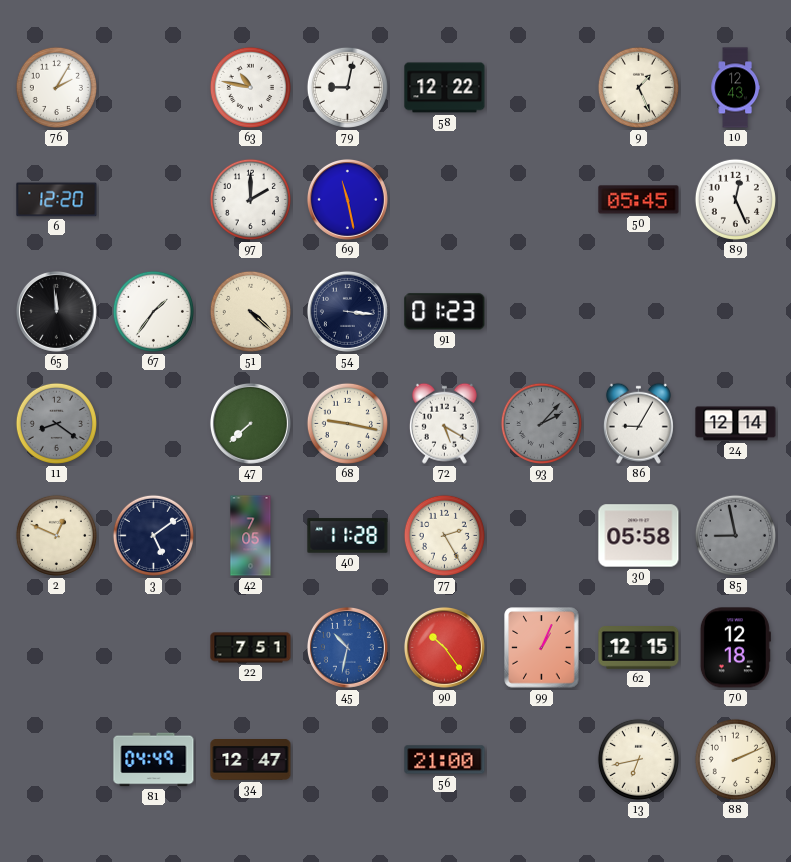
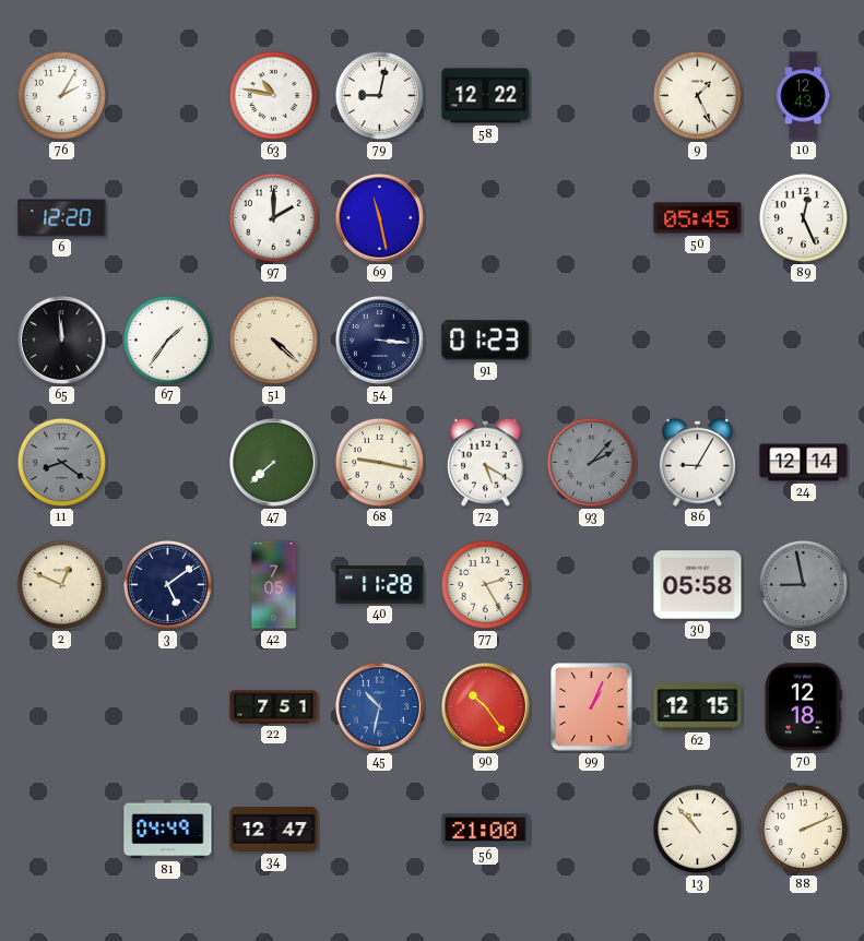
13: 6:43 -> 10:53
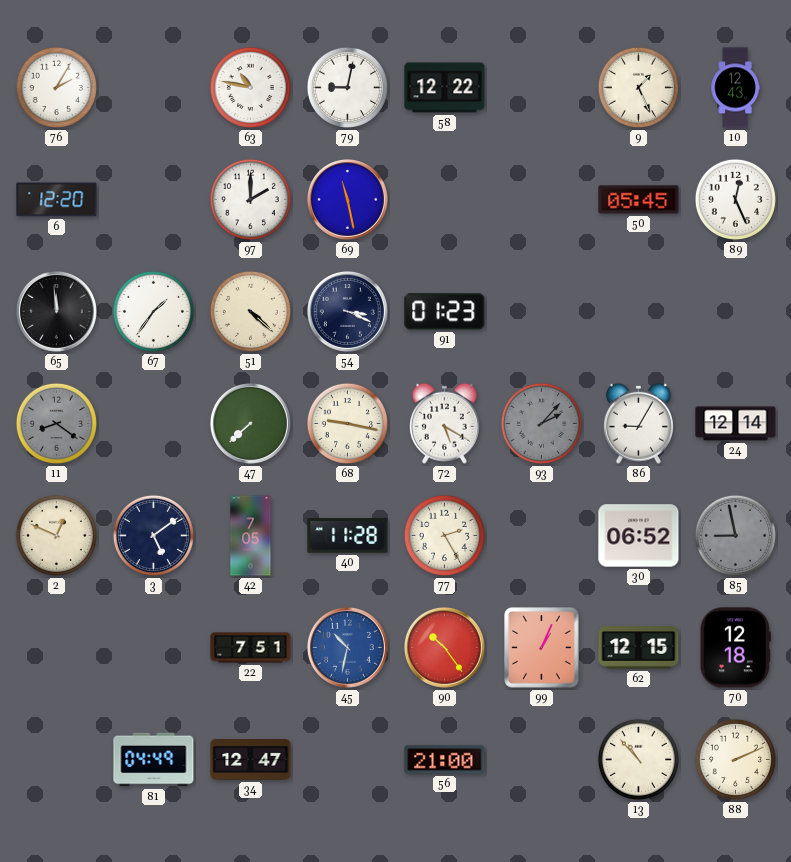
54: 3:16 -> 3:19
30: 05:58 -> 06:52
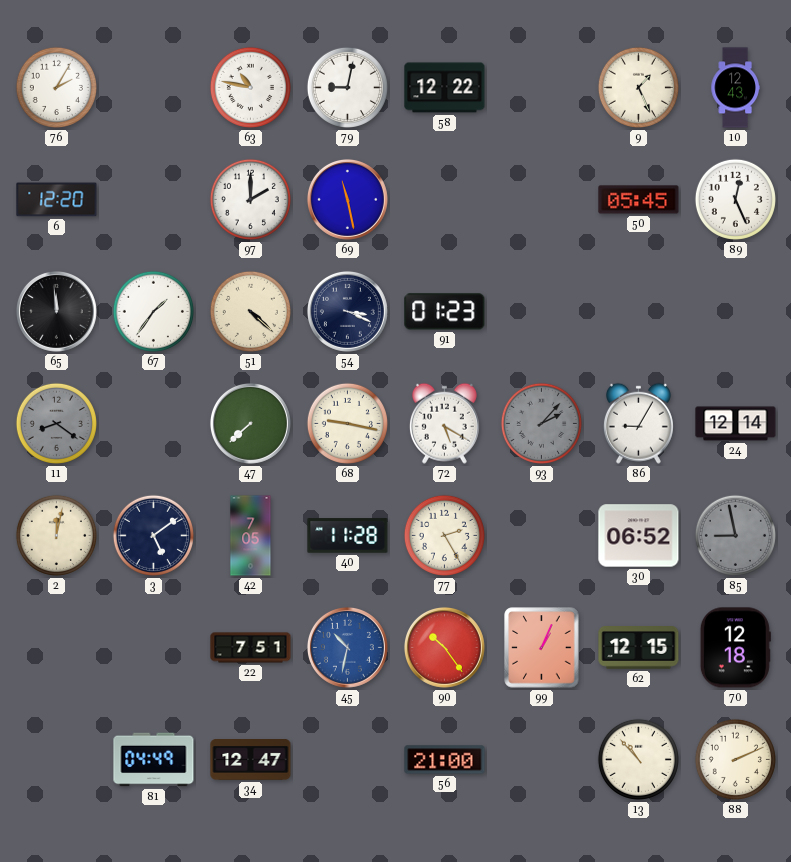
2: 12:49 -> 12:02
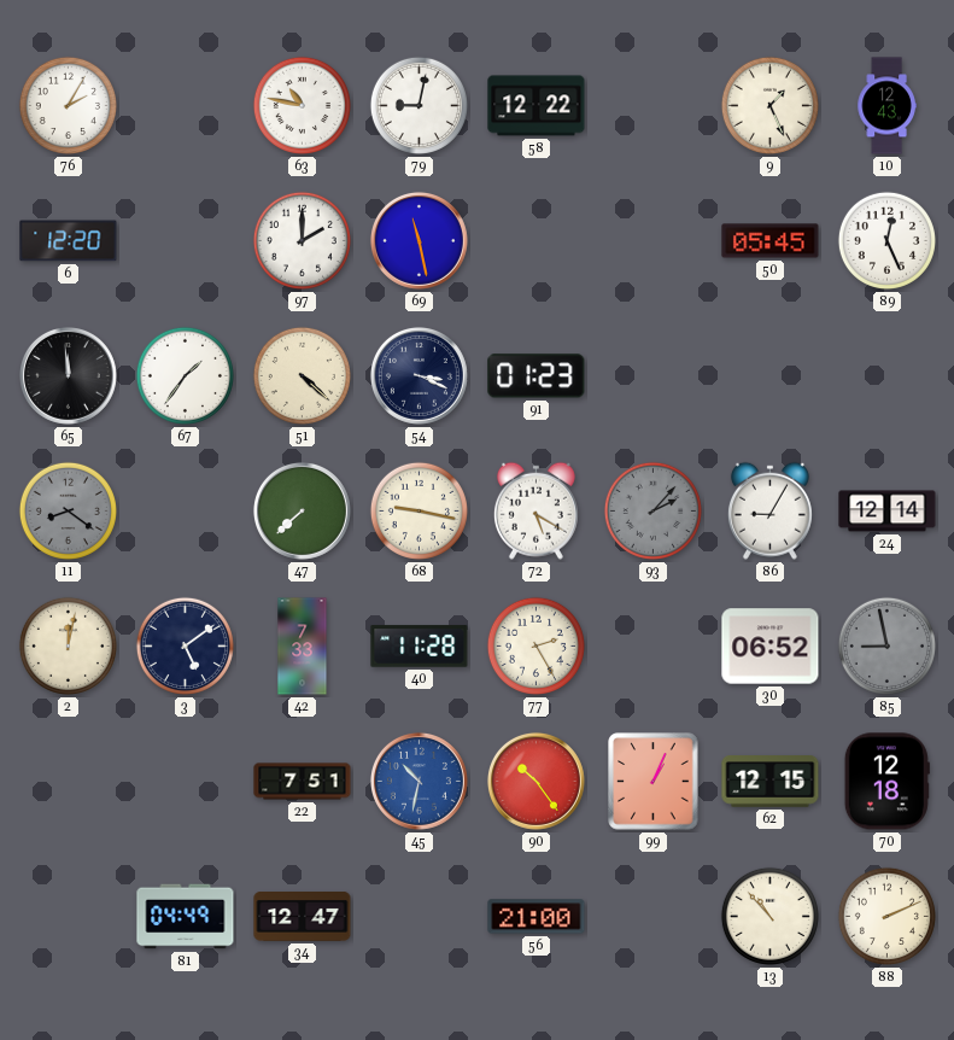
42: 7:05 -> 7:33
